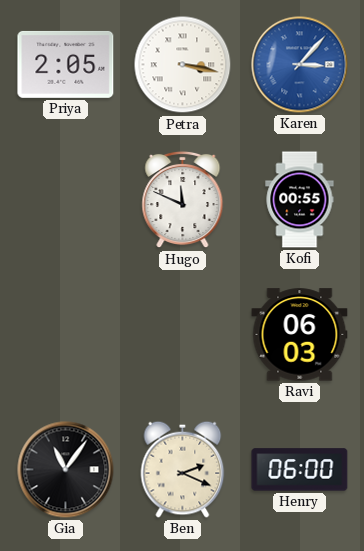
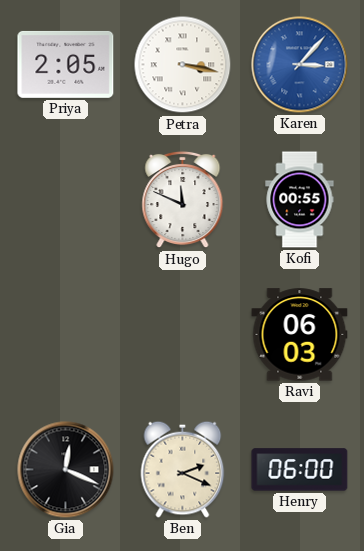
Gia: 11:06 -> 12:19
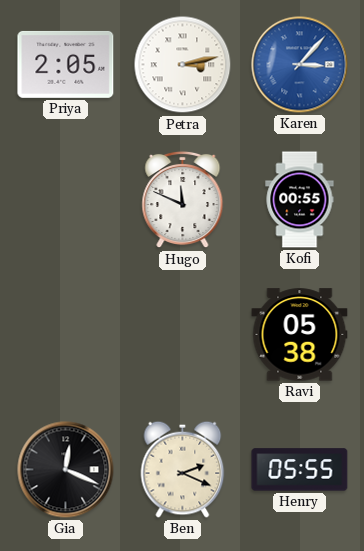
Petra: 3:17 -> 3:13
Ravi: 06:03 -> 05:38
Henry: 06:00 -> 05:55
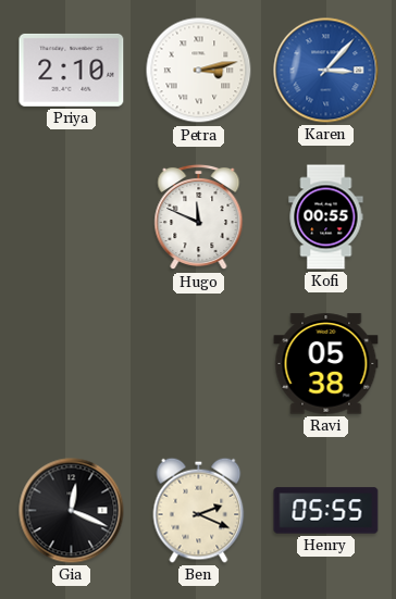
Priya: 2:05 -> 2:10
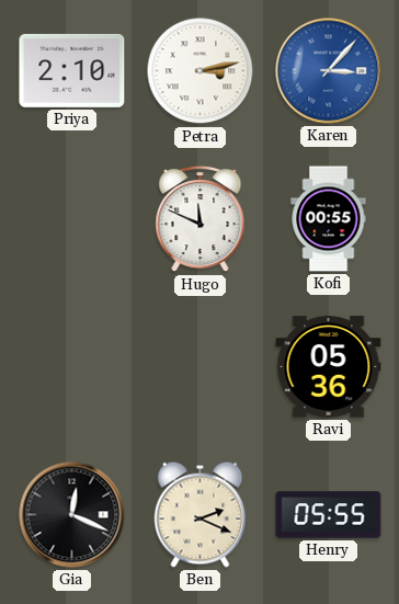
Ravi: 05:38 -> 05:36
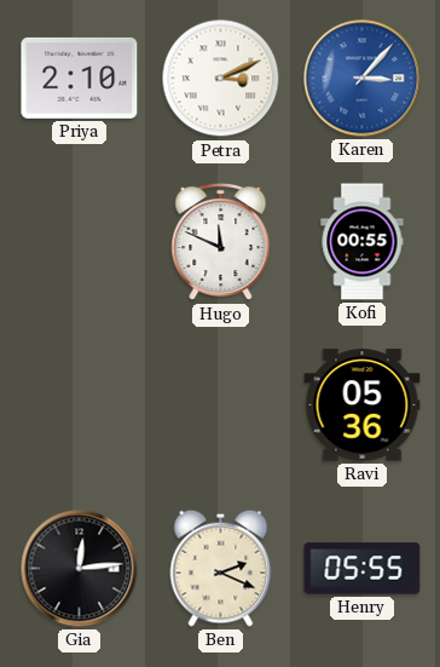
Petra: 3:13 -> 3:11
Gia: 12:19 -> 12:14
